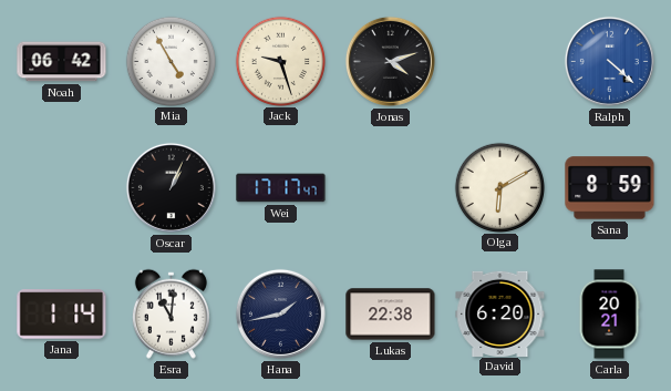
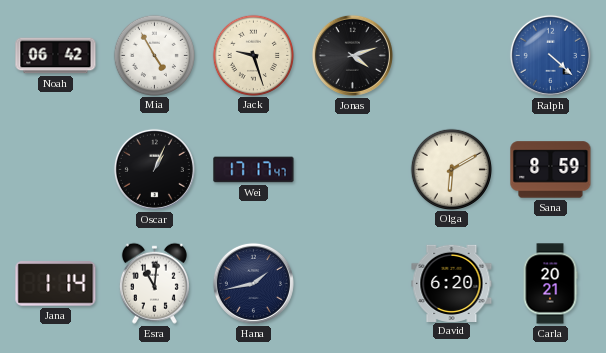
Lukas: 22:38 -> none
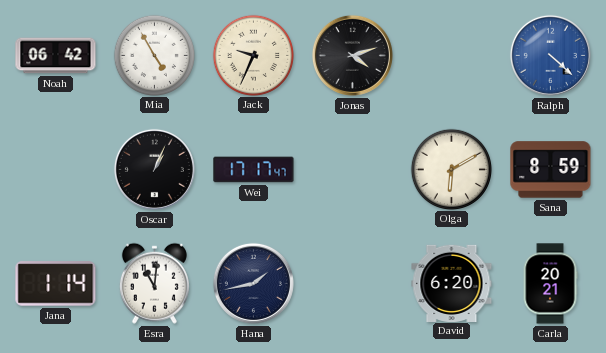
Jack: 9:27 -> 9:34
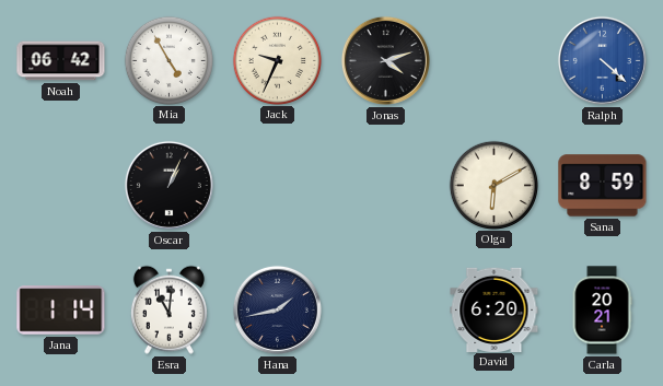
Wei: 17:17 -> none
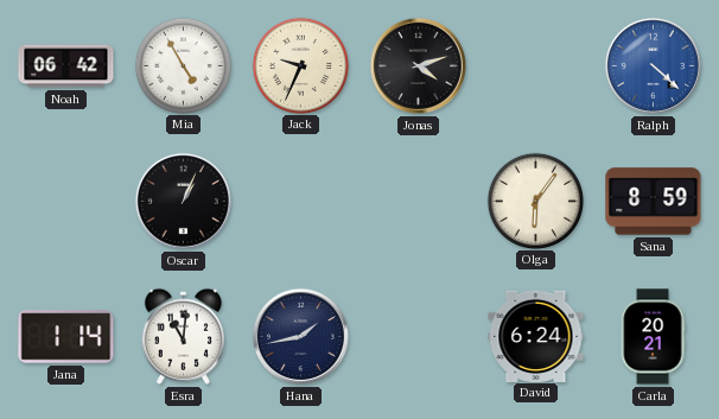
Olga: 6:10 -> 6:06
David: 6:20 -> 6:24
